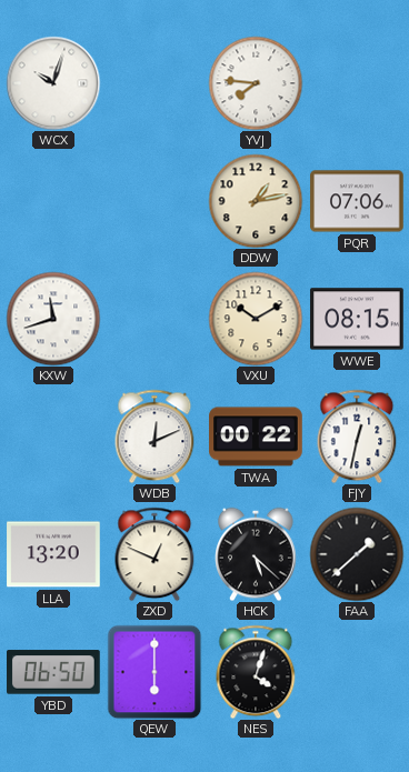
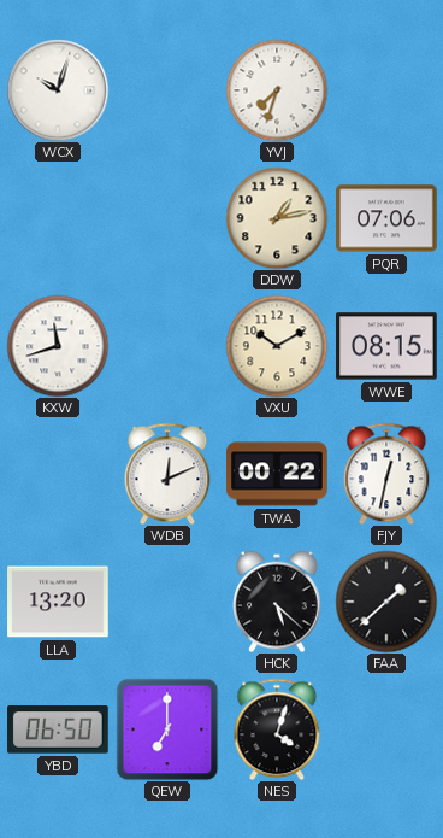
YVJ: 7:46 -> 7:33
ZXD: 12:49 -> none
QEW: 6:00 -> 7:00
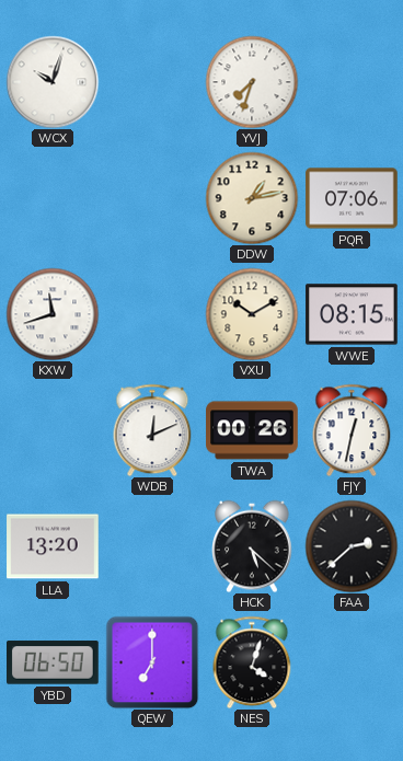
TWA: 00:22 -> 00:26
FAA: 1:38 -> 2:38
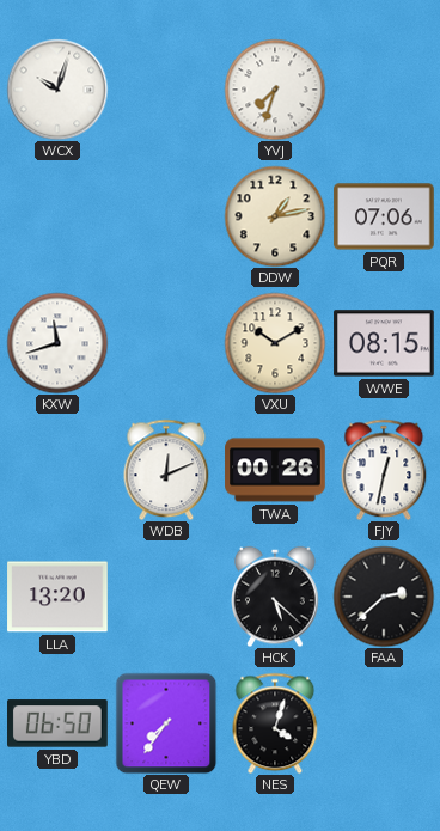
QEW: 7:00 -> 7:36
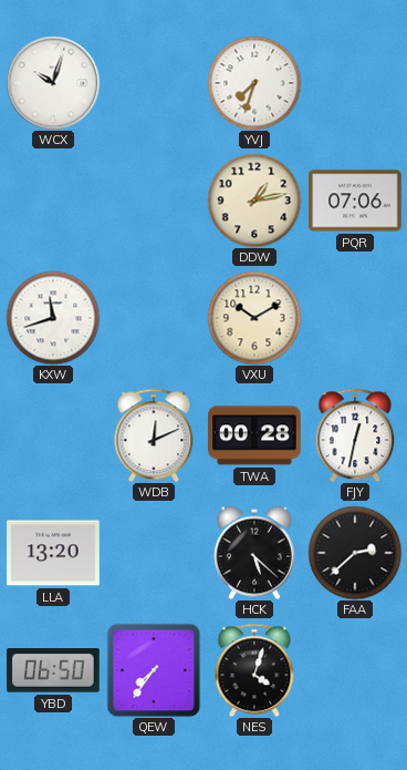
WWE: 08:15 -> none
TWA: 00:26 -> 00:28
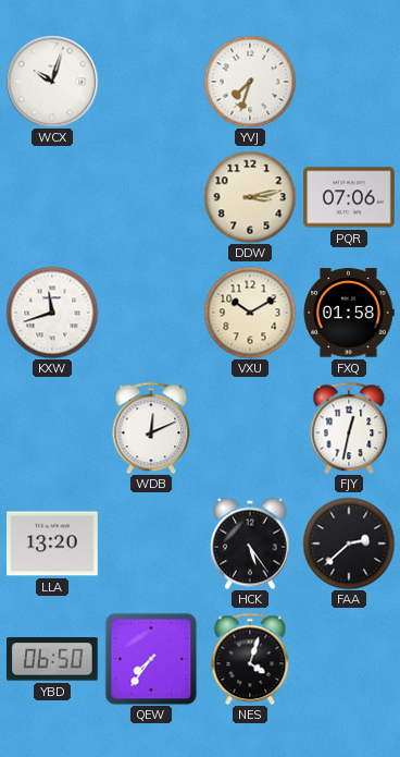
DDW: 1:13 -> 3:13
FXQ: none -> 01:58
TWA: 00:28 -> none
HCK: 5:22 -> 5:24
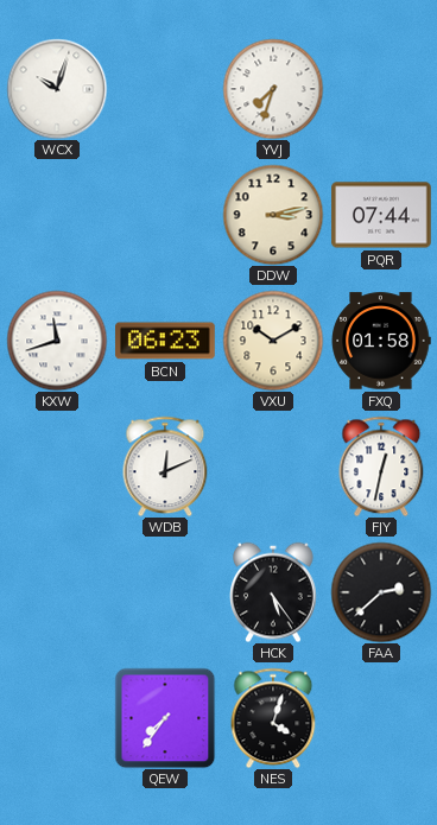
PQR: 07:06 -> 07:44
BCN: none -> 06:23
LLA: 13:20 -> none
YBD: 06:50 -> none
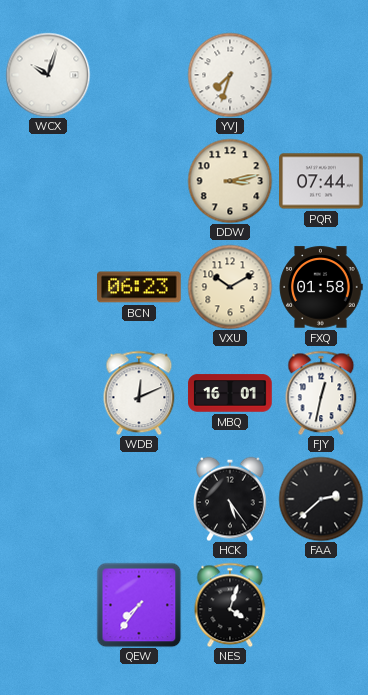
KXW: 11:42 -> none
MBQ: none -> 16:01
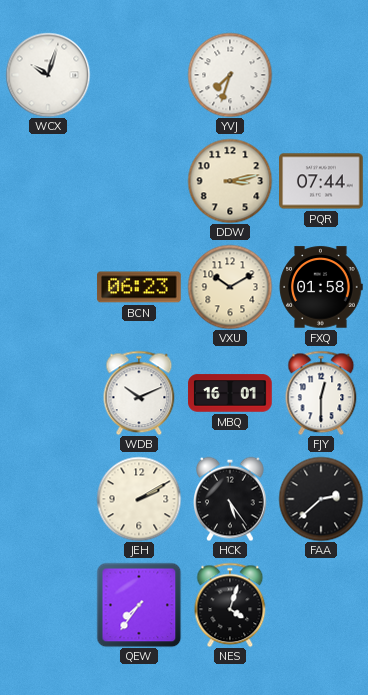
WDB: 12:11 -> 10:11
FJY: 12:32 -> 12:30
JEH: none -> 2:10
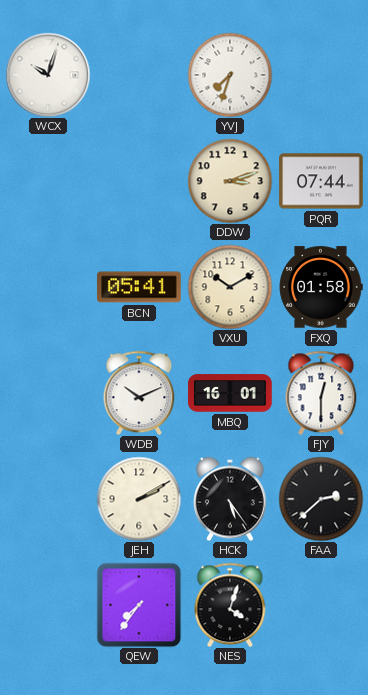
DDW: 3:13 -> 3:12
BCN: 06:23 -> 05:41
